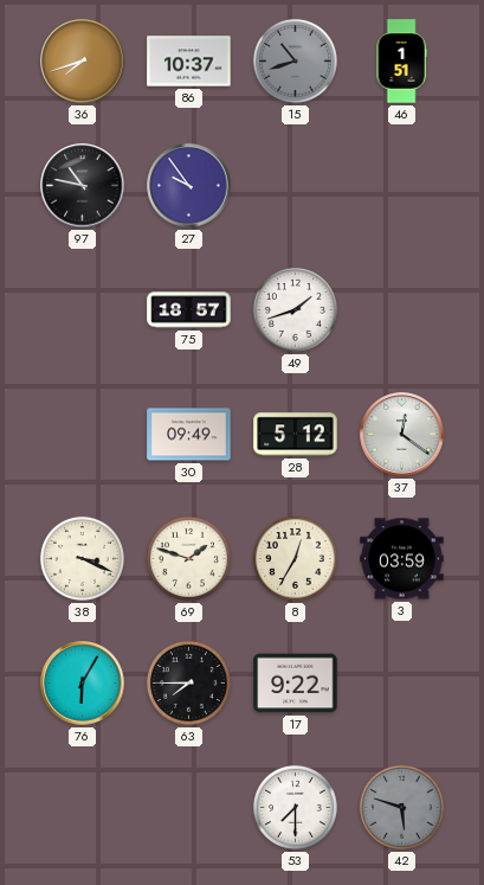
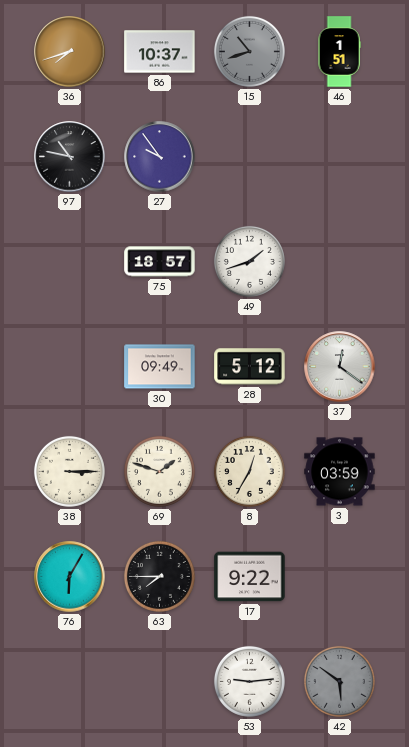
38: 3:19 -> 3:15
53: 7:30 -> 9:14
42: 5:48 -> 5:51
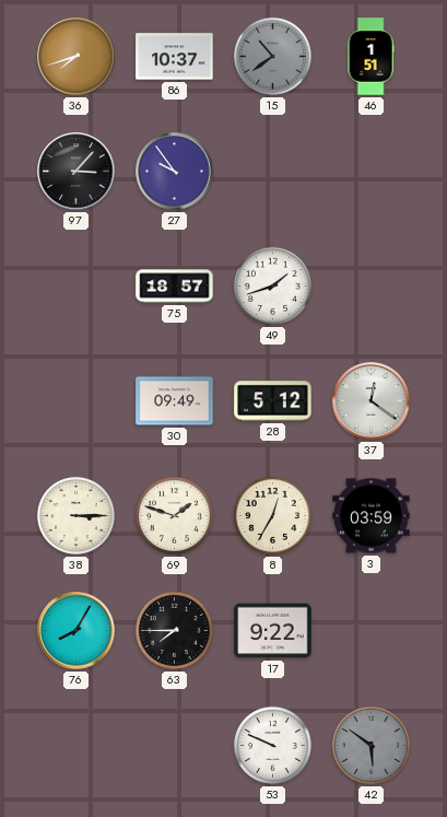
15: 10:42 -> 10:39
97: 10:47 -> 3:07
76: 6:05 -> 8:05
53: 9:14 -> 9:49
